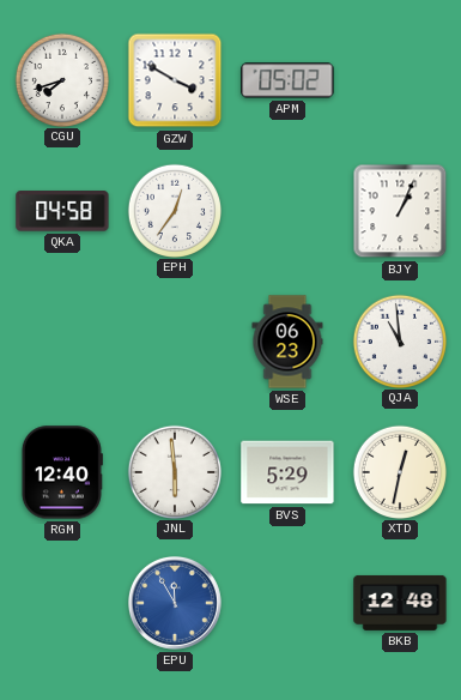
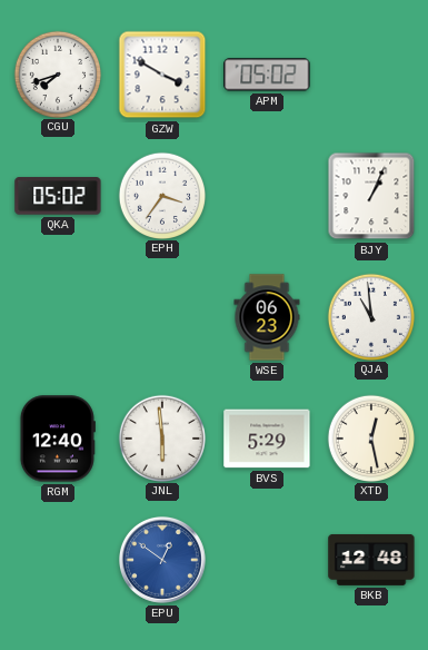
QKA: 04:58 -> 05:02
EPH: 12:36 -> 3:36
XTD: 12:32 -> 12:28
EPU: 11:55 -> 12:51
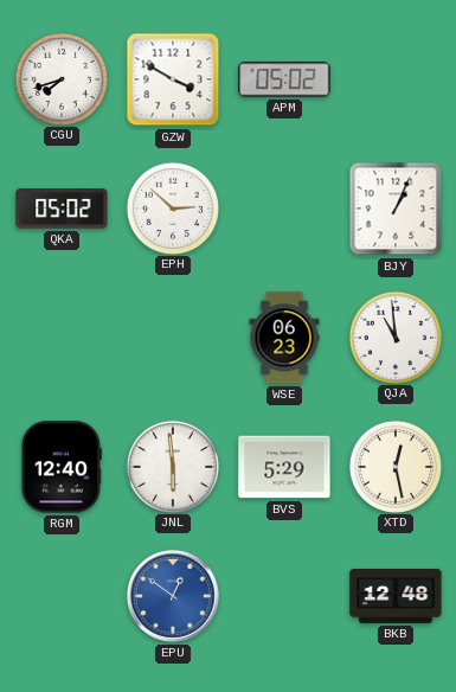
EPH: 3:36 -> 2:52
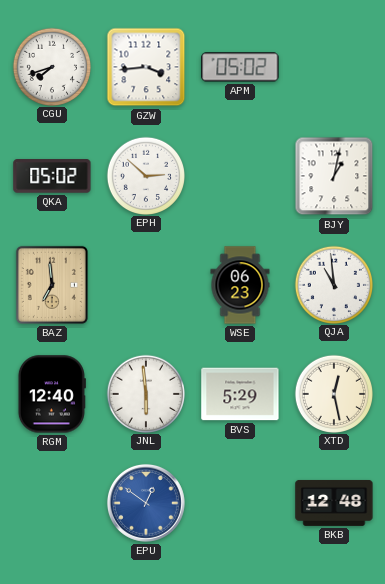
GZW: 3:50 -> 3:44
BJY: 1:04 -> 1:02
BAZ: none -> 6:59
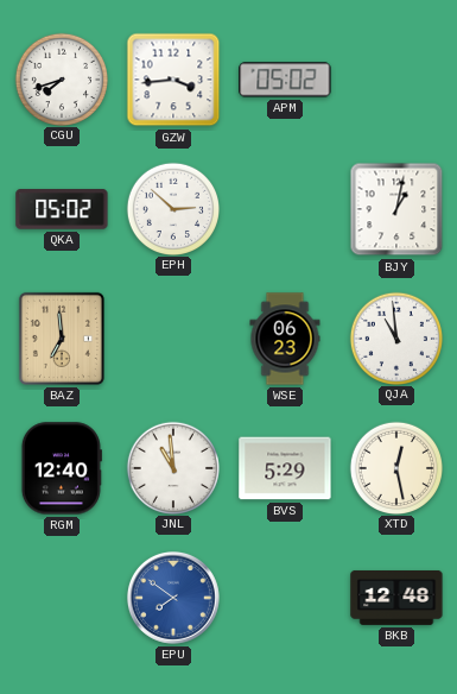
JNL: 5:59 -> 10:59
EPU: 12:51 -> 7:51
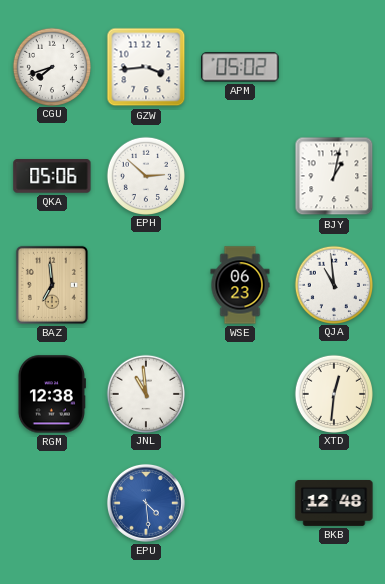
QKA: 05:02 -> 05:06
RGM: 12:40 -> 12:38
BVS: 5:29 -> none
XTD: 12:28 -> 12:31
EPU: 7:51 -> 4:29
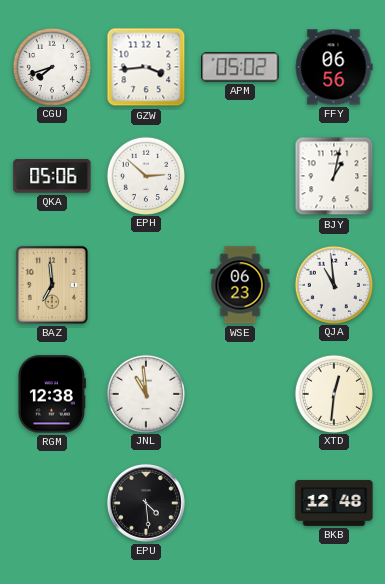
FFY: none -> 06:56
EPU dial: blue -> black
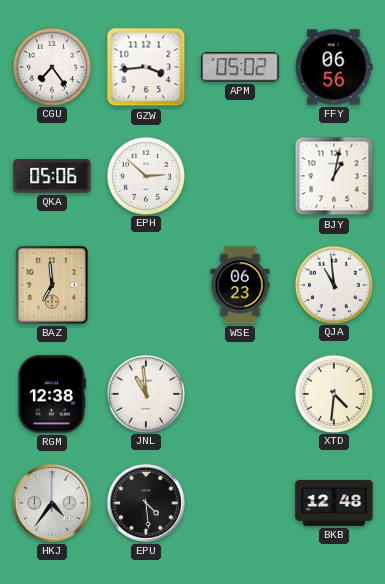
CGU: 7:42 -> 7:24
XTD: 12:31 -> 4:31
HKJ: none -> 4:36
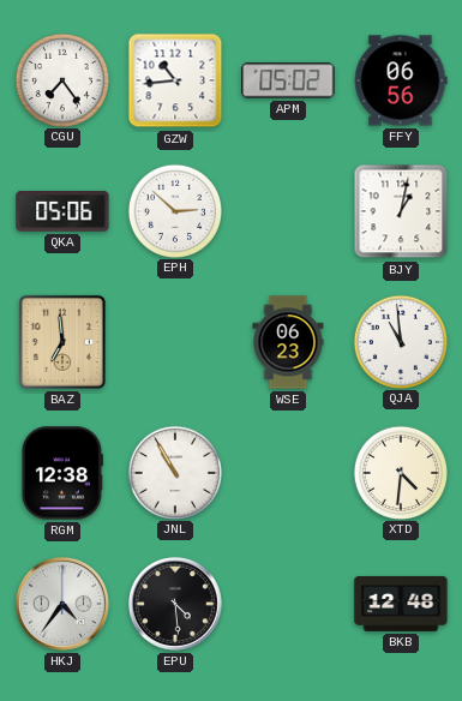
GZW: 3:44 -> 10:44
JNL: 10:59 -> 10:55
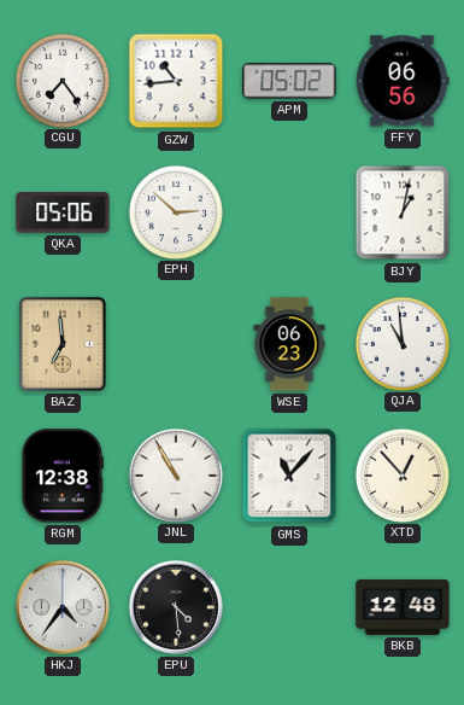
GMS: none -> 11:07
XTD: 4:31 -> 12:53
